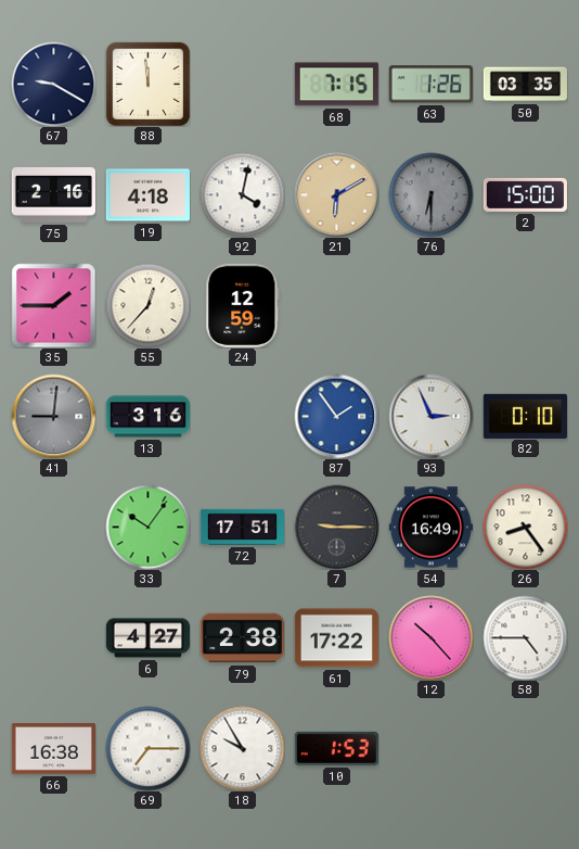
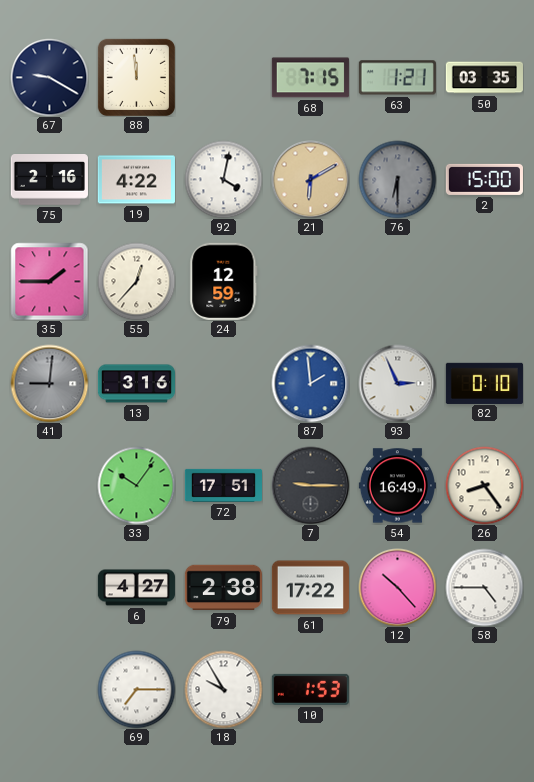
63: 1:26 -> 1:21
19: 4:18 -> 4:22
87: 1:54 -> 1:59
66: 16:38 -> none
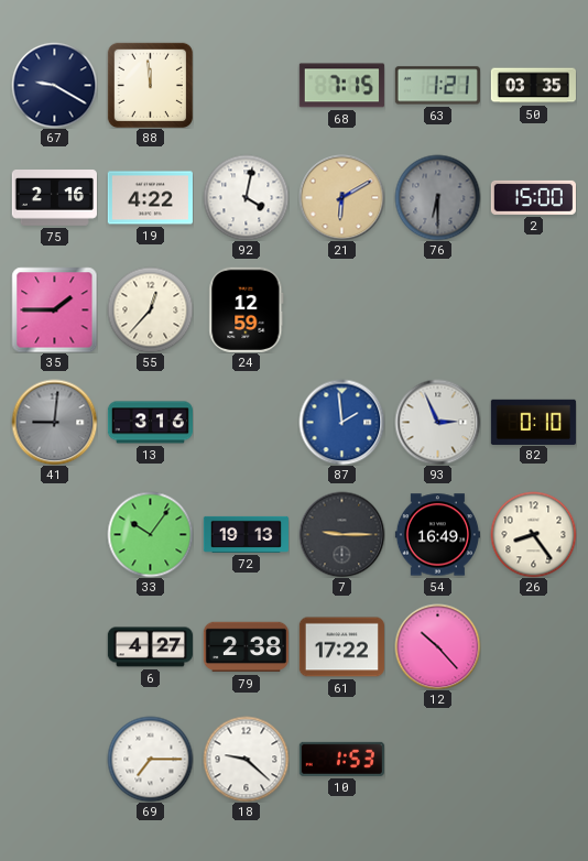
72: 17:51 -> 19:13
58: 4:45 -> none
18: 9:55 -> 9:22
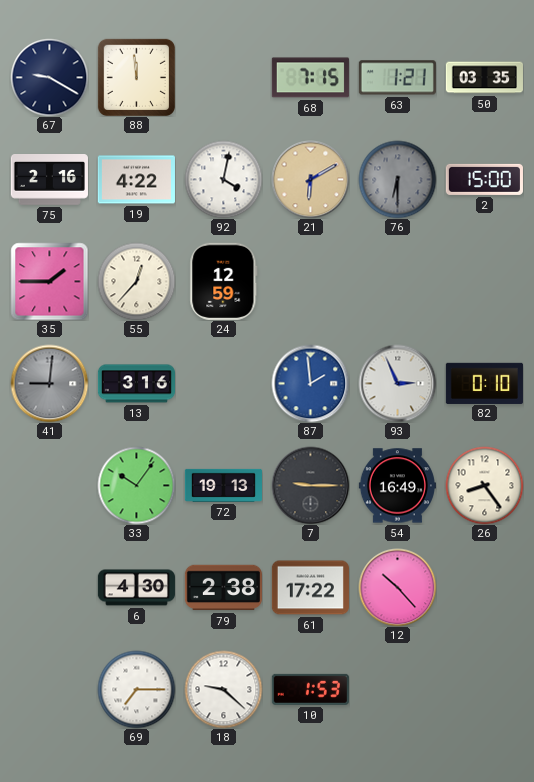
6: 4:27 -> 4:30
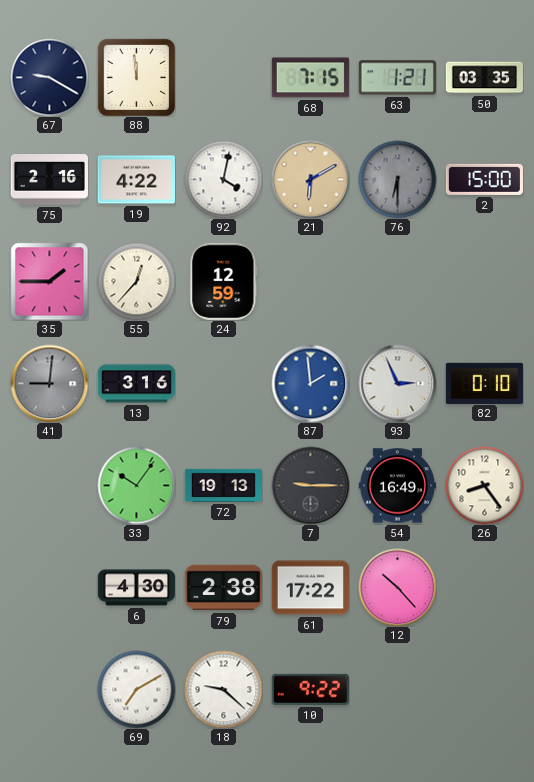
69: 7:15 -> 7:10
10: 1:53 -> 9:22
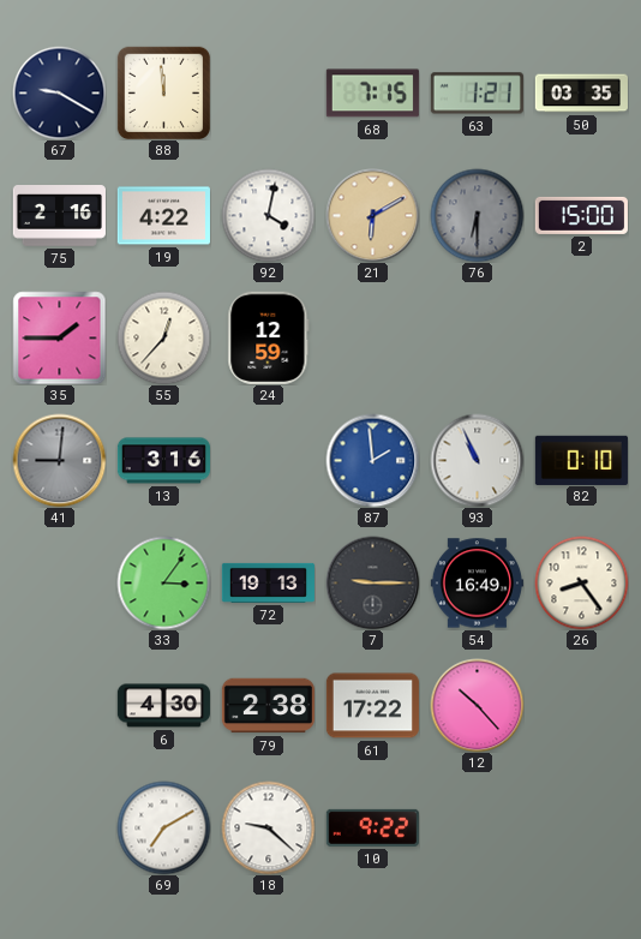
93: 2:56 -> 10:56
33: 10:06 -> 3:06
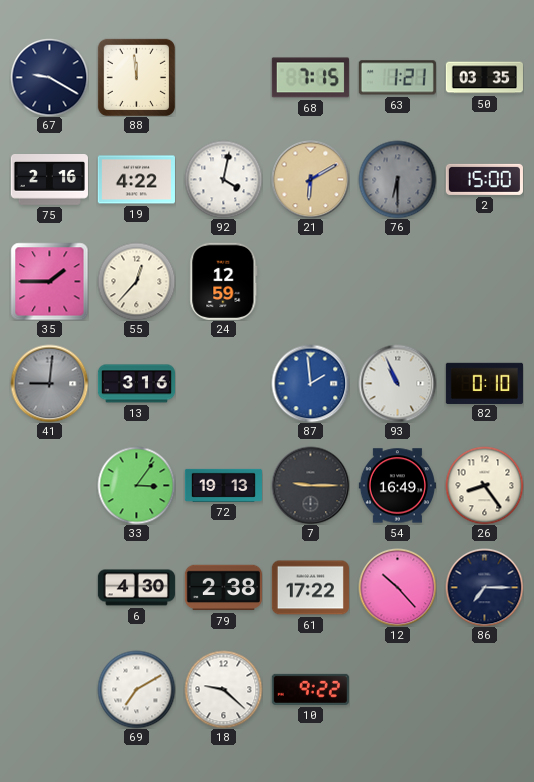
86: none -> 7:15
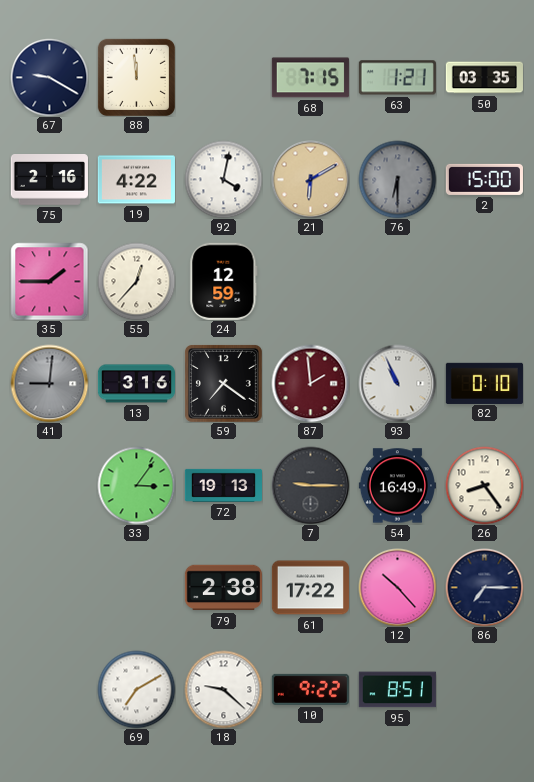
59: none -> 7:21
87 dial: blue -> burgundy
6: 4:30 -> none
95: none -> 8:51
